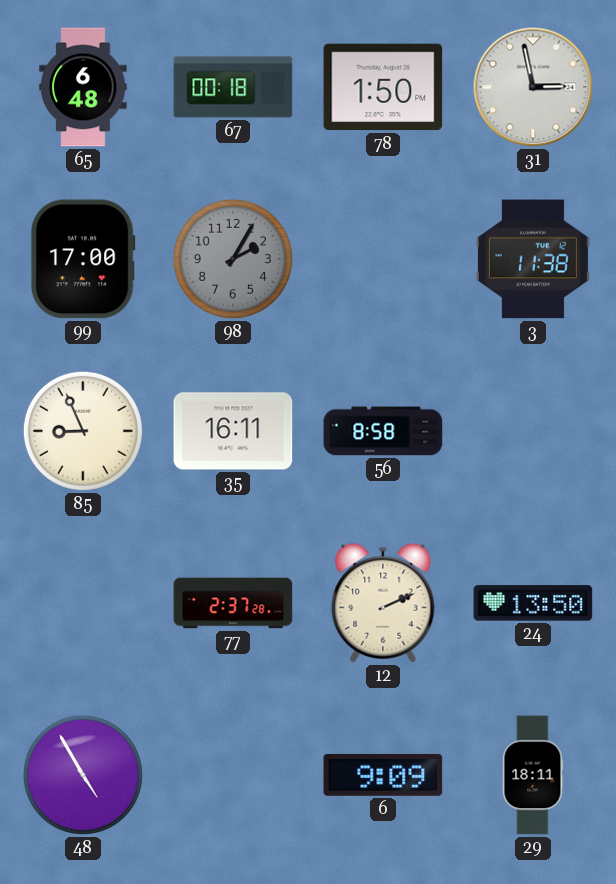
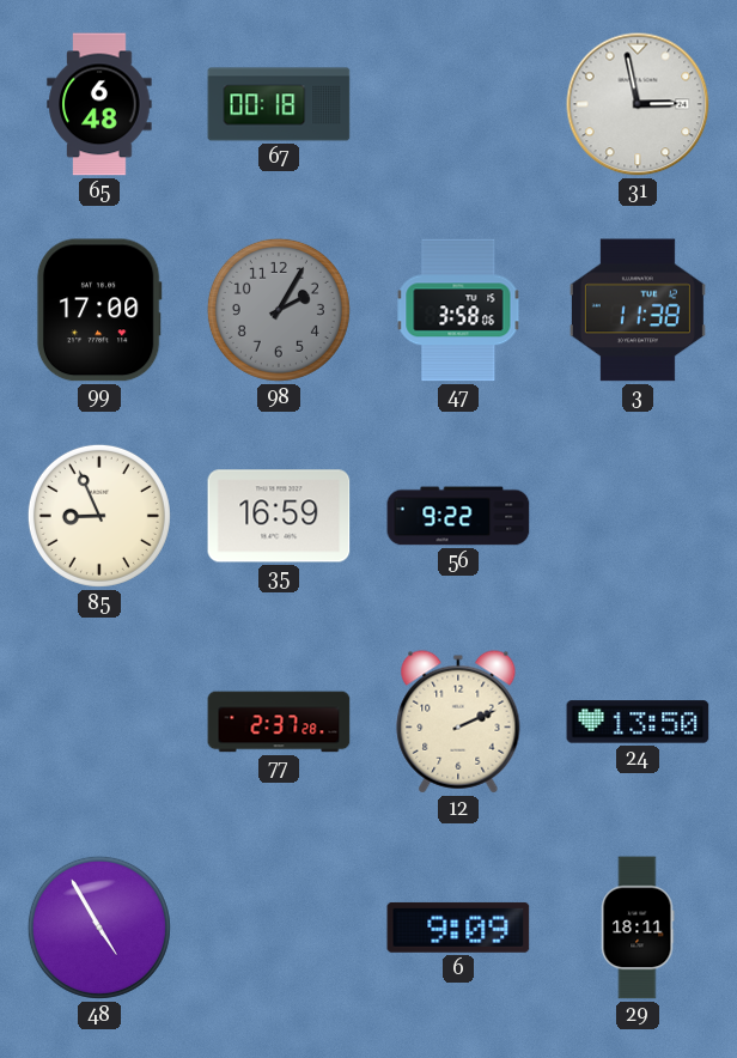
78: 1:50 -> none
47: none -> 3:58
35: 16:11 -> 16:59
56: 8:58 -> 9:22
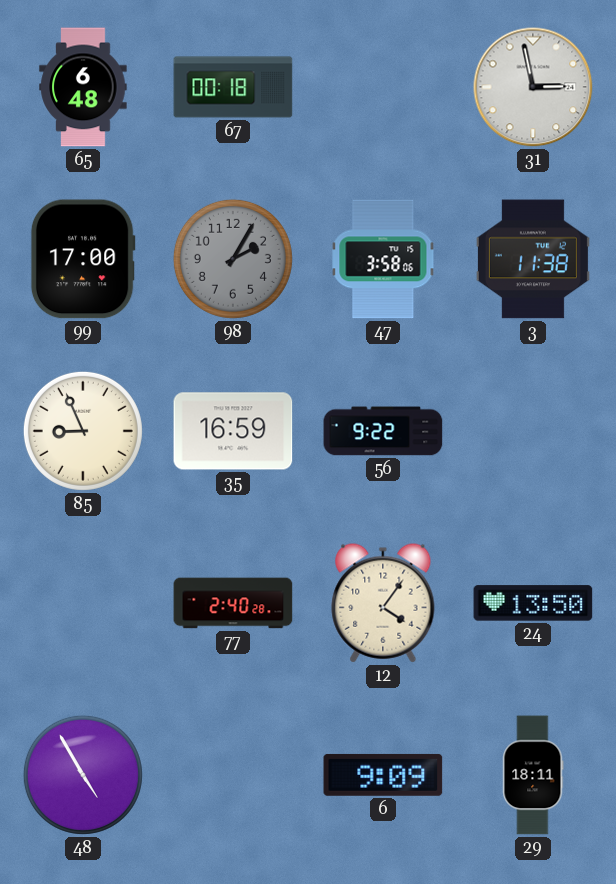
77: 2:37 -> 2:40
12: 2:11 -> 4:06
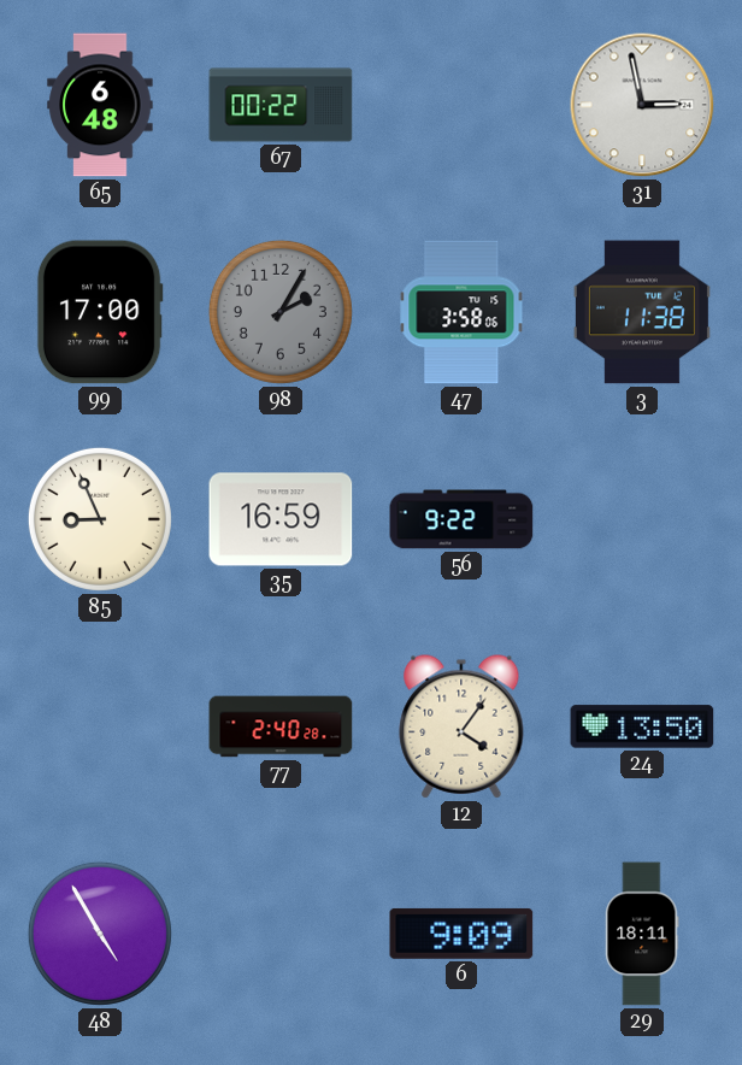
67: 00:18 -> 00:22
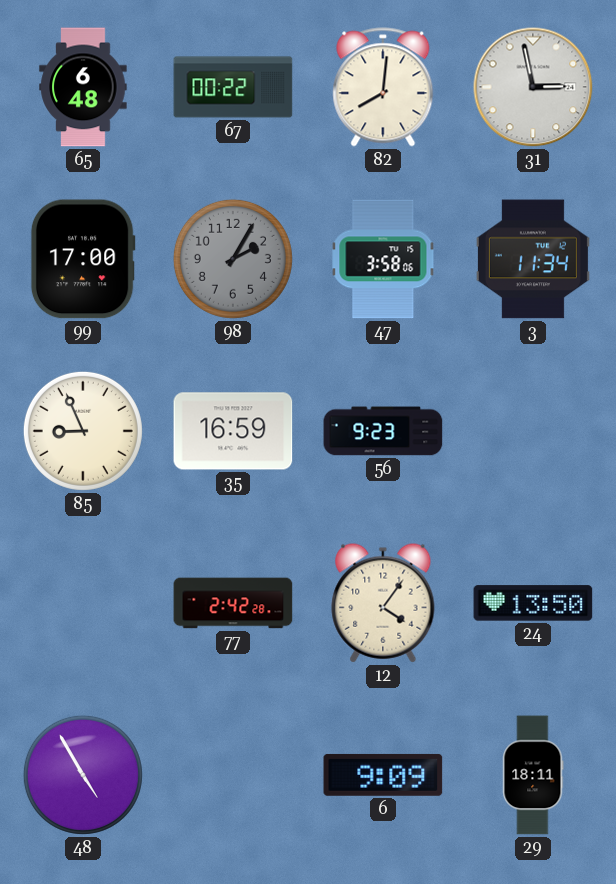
82: none -> 8:01
3: 11:38 -> 11:34
56: 9:22 -> 9:23
77: 2:40 -> 2:42
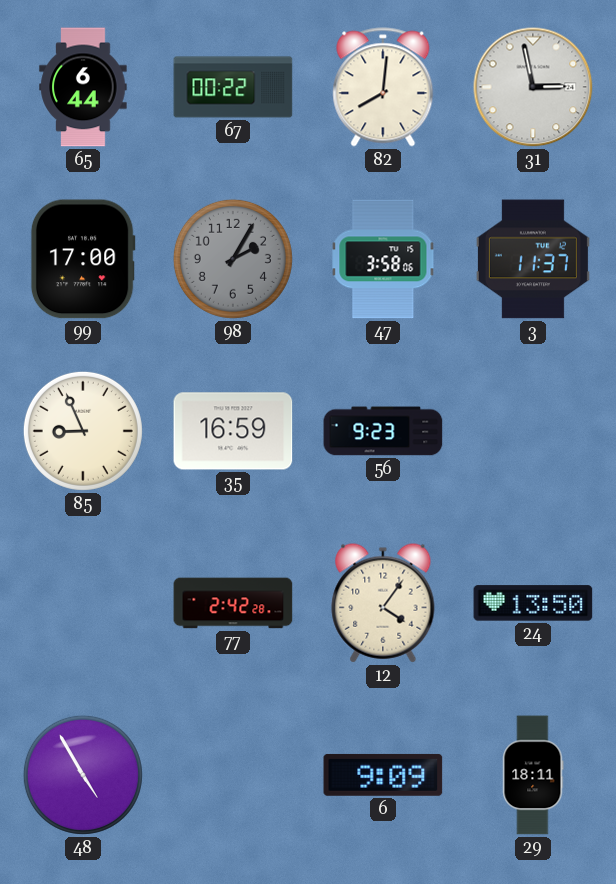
65: 6:48 -> 6:44
3: 11:34 -> 11:37
